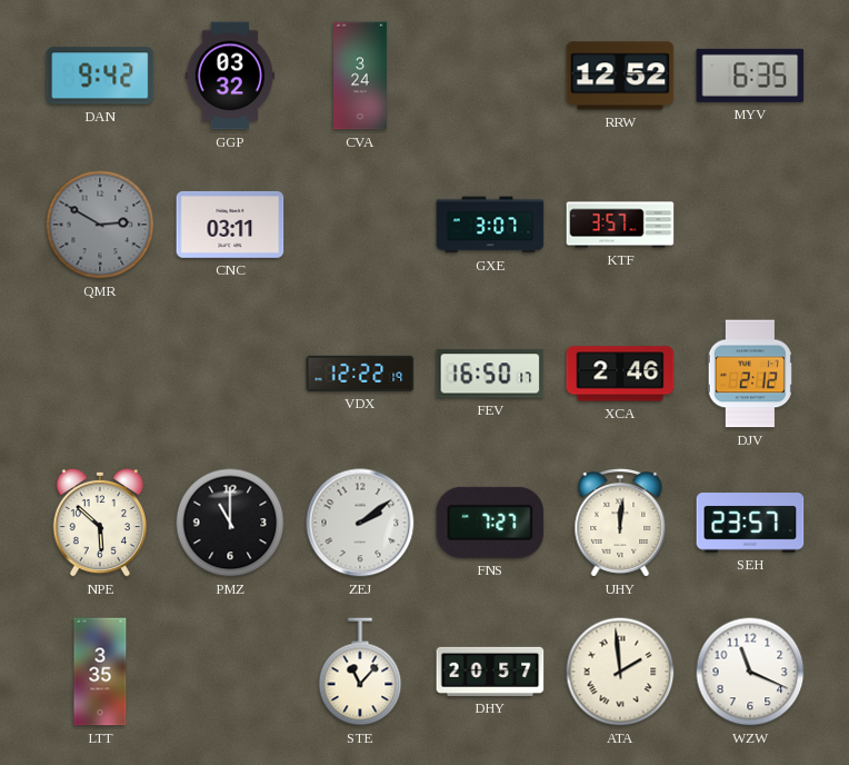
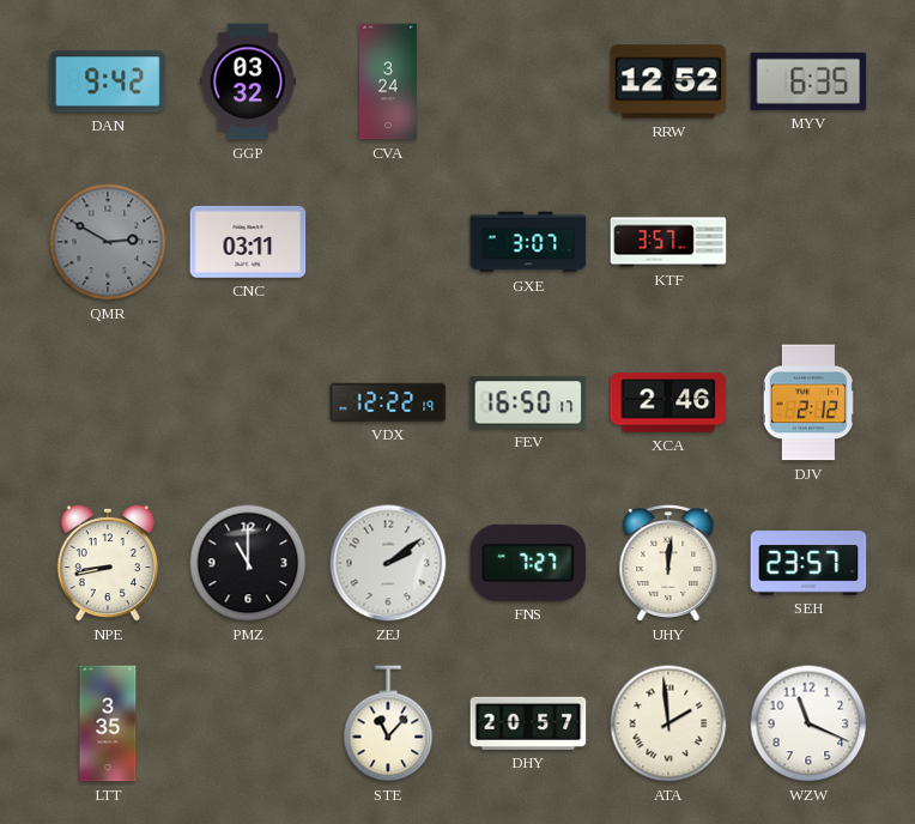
NPE: 5:52 -> 8:43
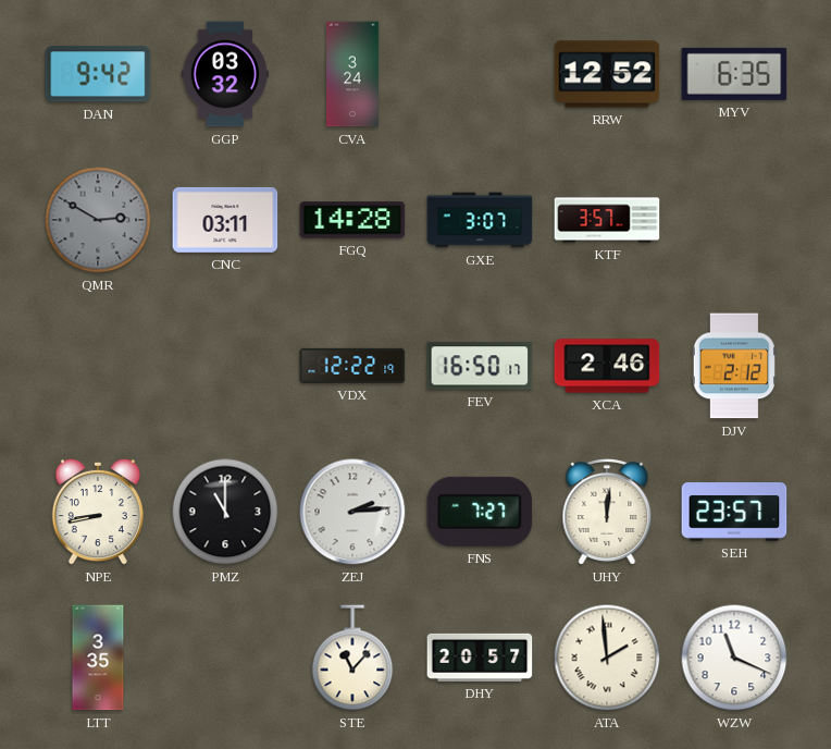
FGQ: none -> 14:28
ZEJ: 2:09 -> 2:14
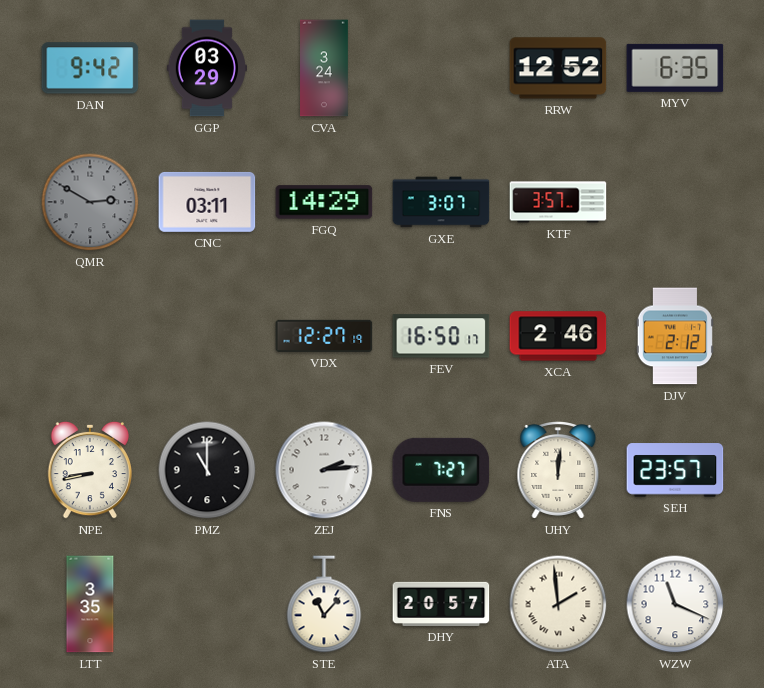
GGP: 03:32 -> 03:29
FGQ: 14:28 -> 14:29
VDX: 12:22 -> 12:27
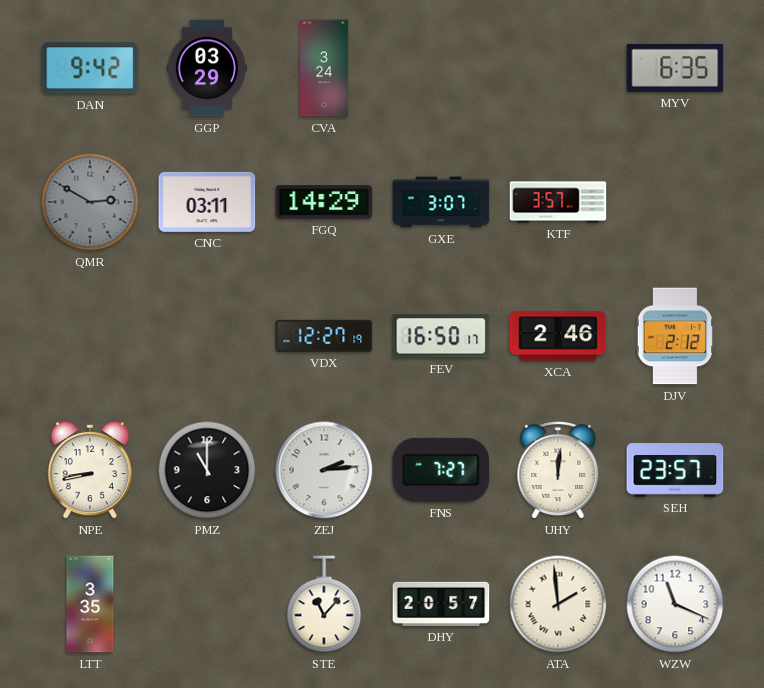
RRW: 12:52 -> none
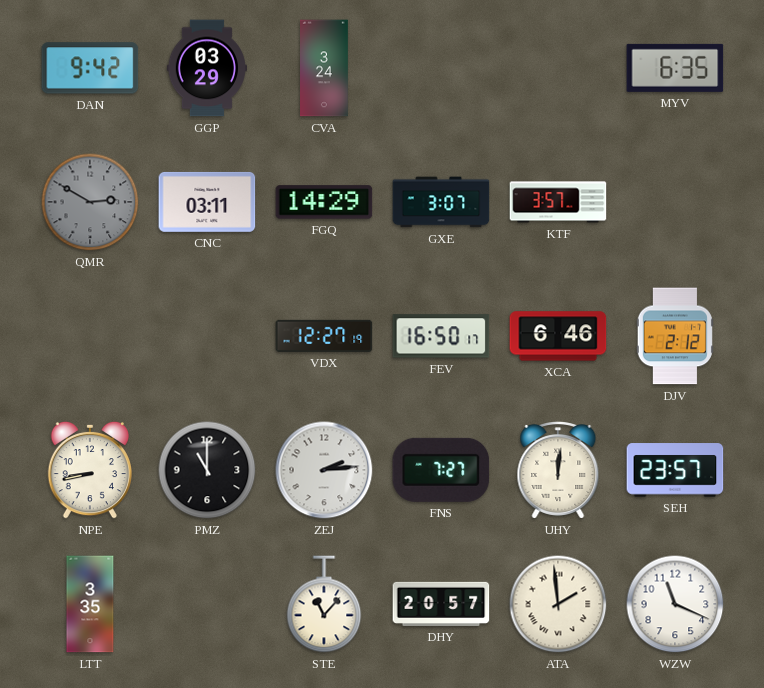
XCA: 2:46 -> 6:46
